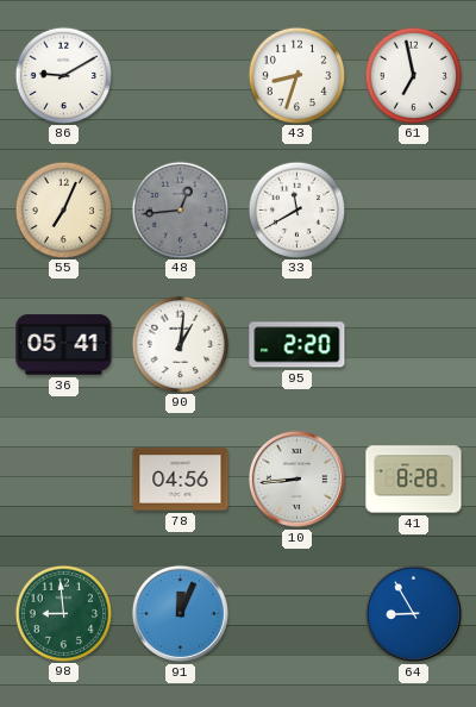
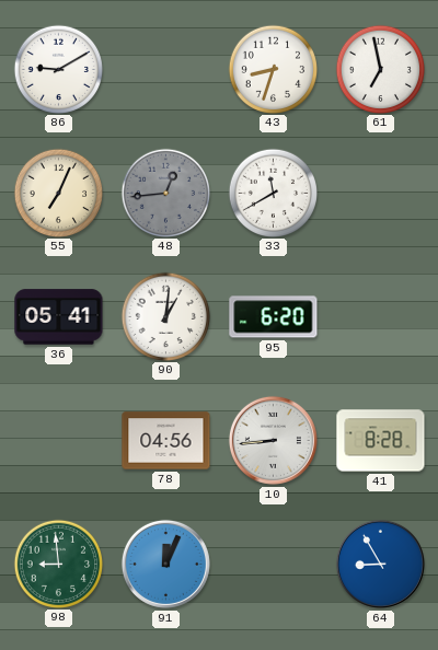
95: 2:20 -> 6:20
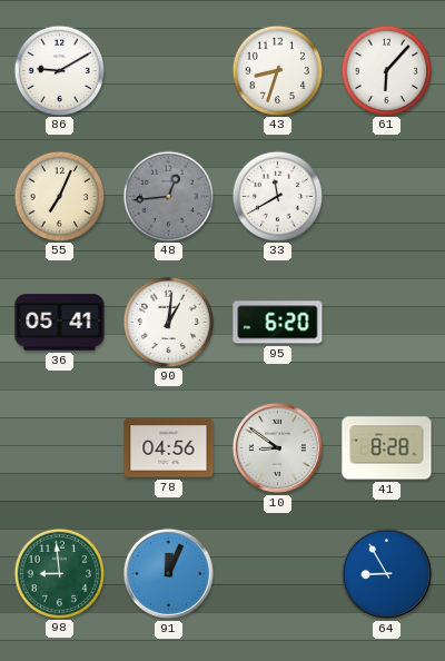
61: 6:58 -> 6:07
10: 8:44 -> 8:51
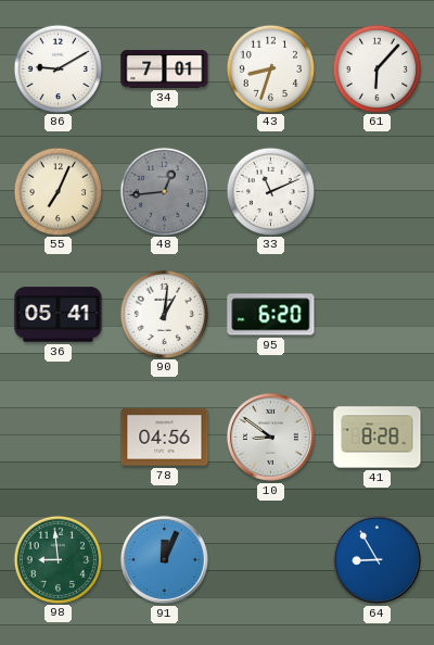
34: none -> 7:01
33: 11:40 -> 11:11
